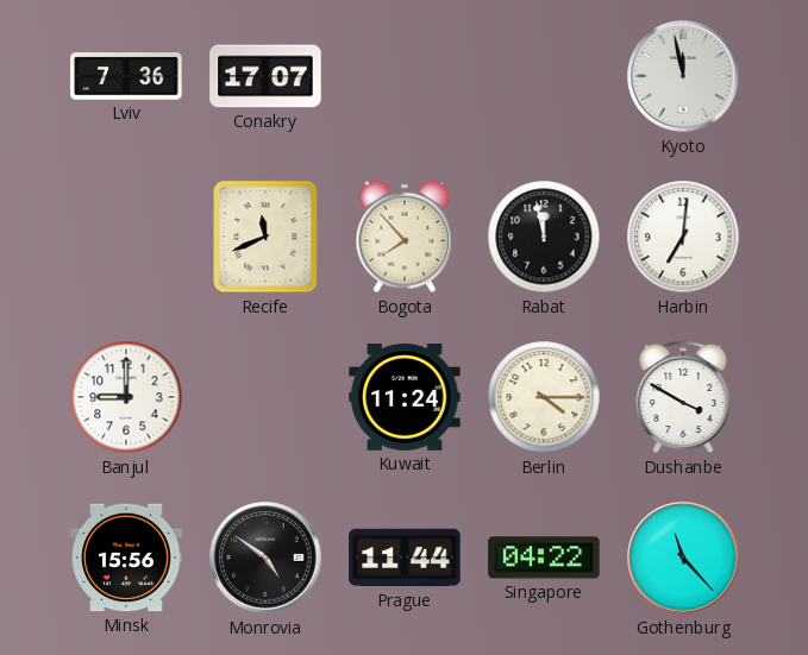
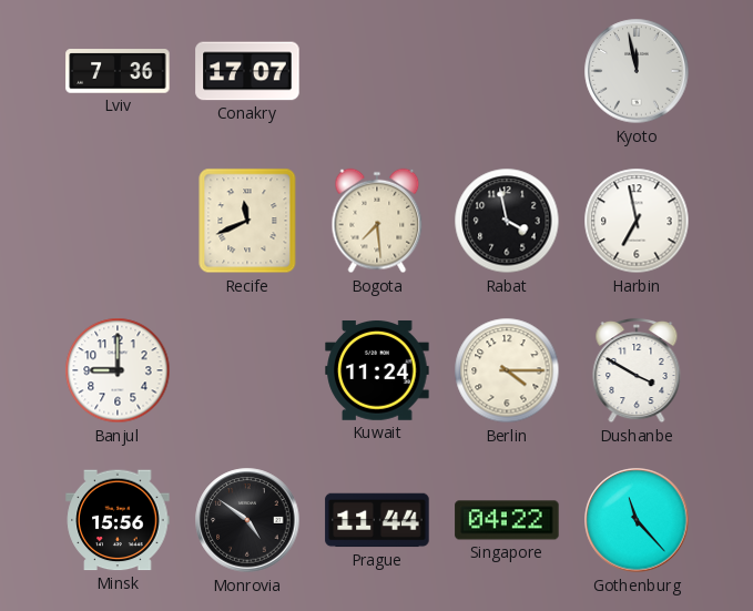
Bogota: 7:53 -> 7:29
Rabat: 11:58 -> 3:58
Harbin: 7:01 -> 6:58
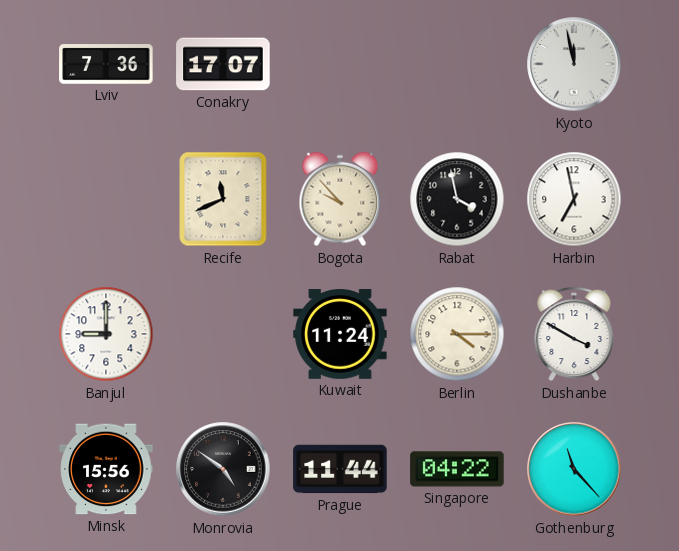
Bogota: 7:29 -> 9:53
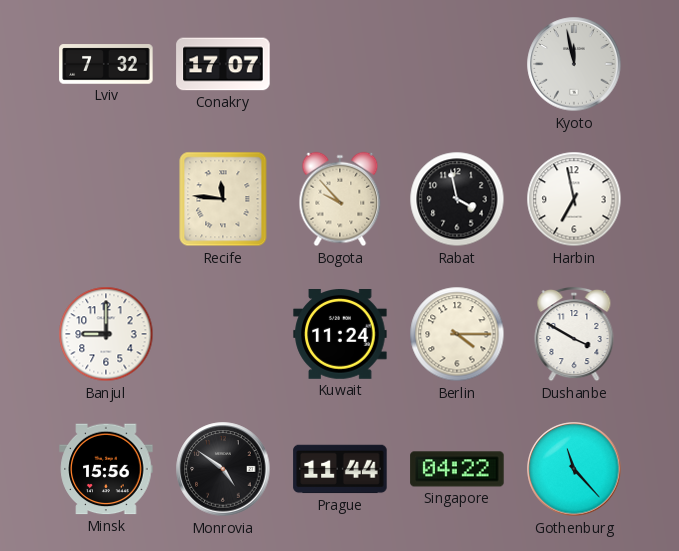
Lviv: 7:36 -> 7:32
Recife: 11:41 -> 11:46
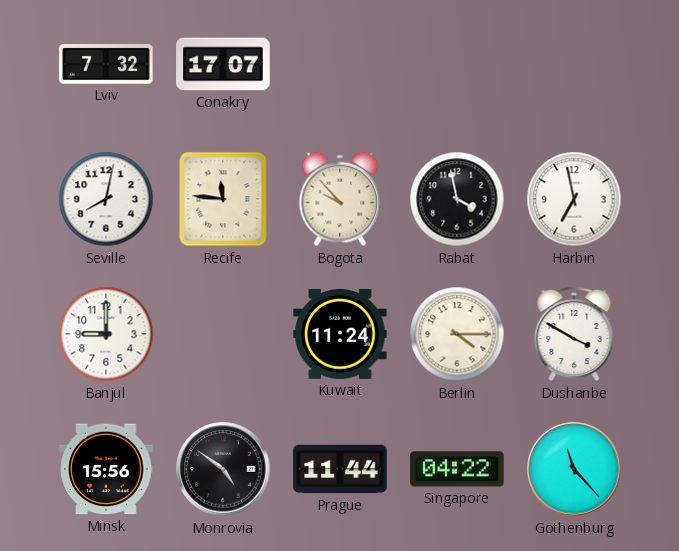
Kyoto: 11:58 -> none
Seville: none -> 8:02
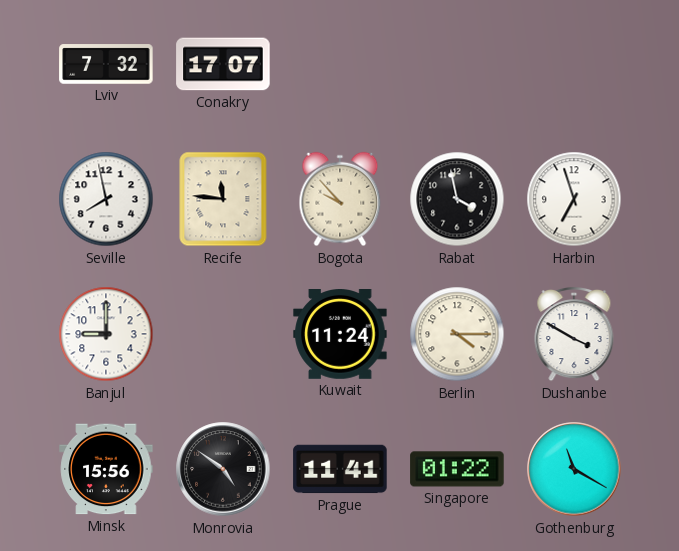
Seville: 8:02 -> 7:58
Harbin: 6:58 -> 6:57
Prague: 11:44 -> 11:41
Singapore: 04:22 -> 01:22
Gothenburg: 11:23 -> 11:20
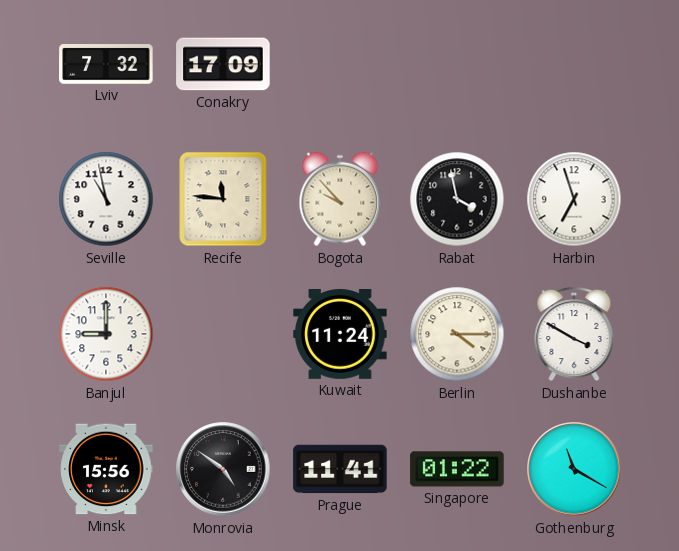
Conakry: 17:07 -> 17:09
Seville: 7:58 -> 10:58
